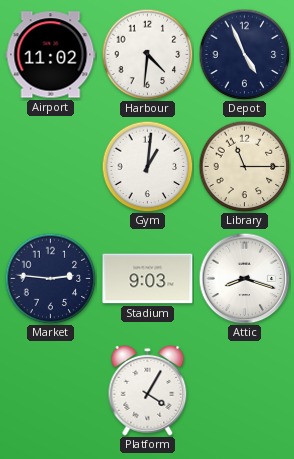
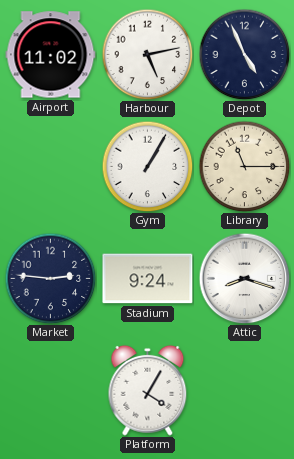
Harbour: 4:31 -> 5:13
Gym: 1:01 -> 1:05
Stadium: 9:03 -> 9:24
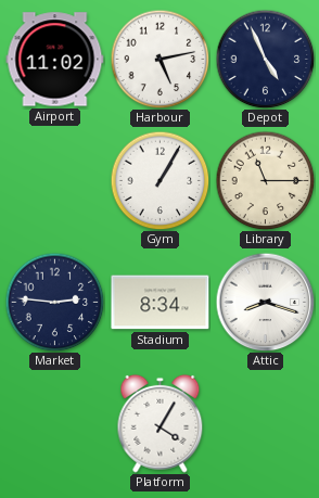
Stadium: 9:24 -> 8:34
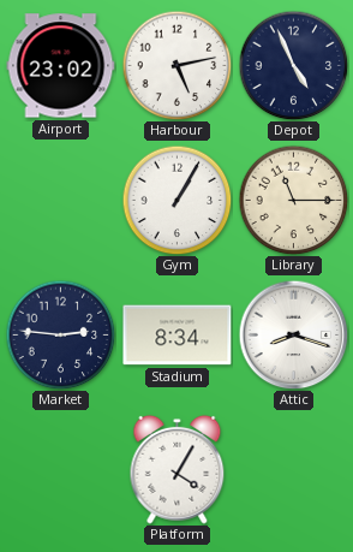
Airport: 11:02 -> 23:02
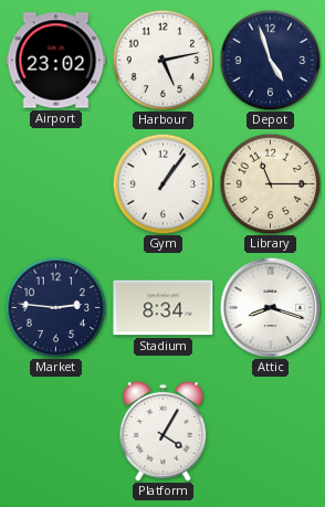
Depot: 4:56 -> 4:57
Gym: 1:05 -> 1:06
